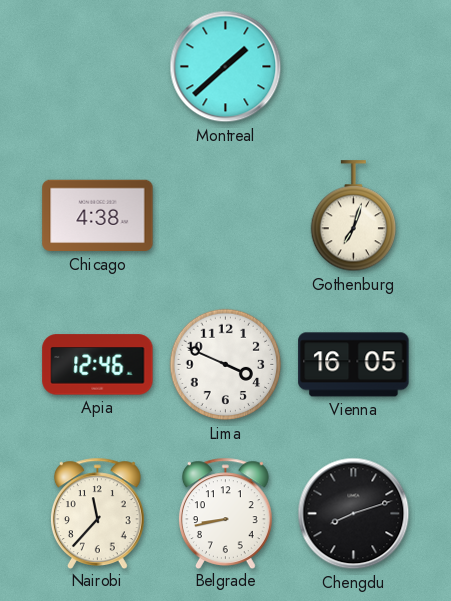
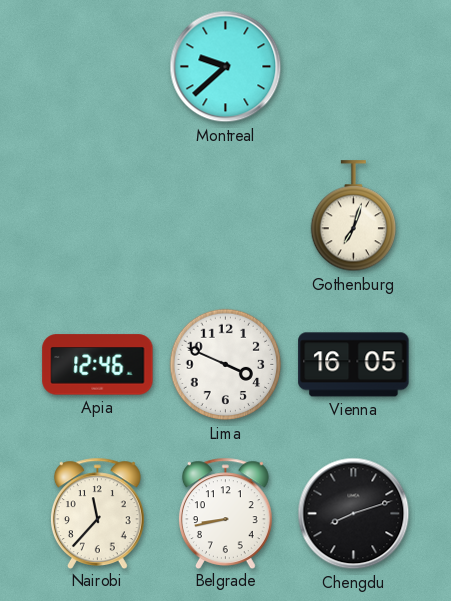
Montreal: 1:38 -> 9:38
Chicago: 4:38 -> none
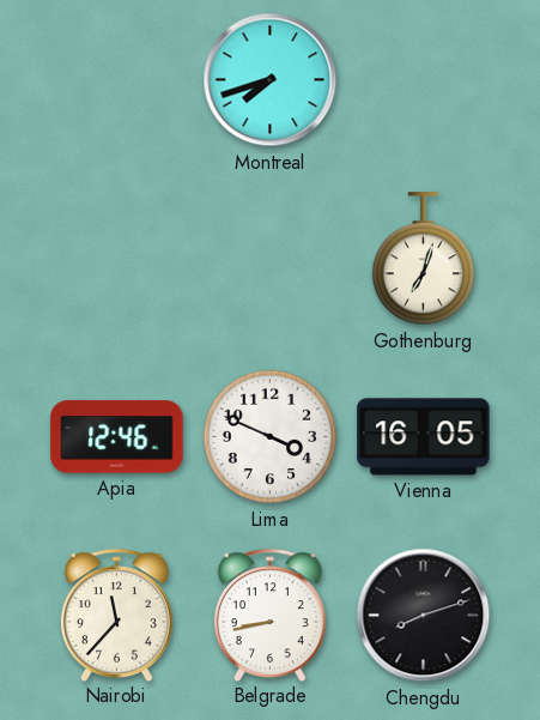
Montreal: 9:38 -> 7:42
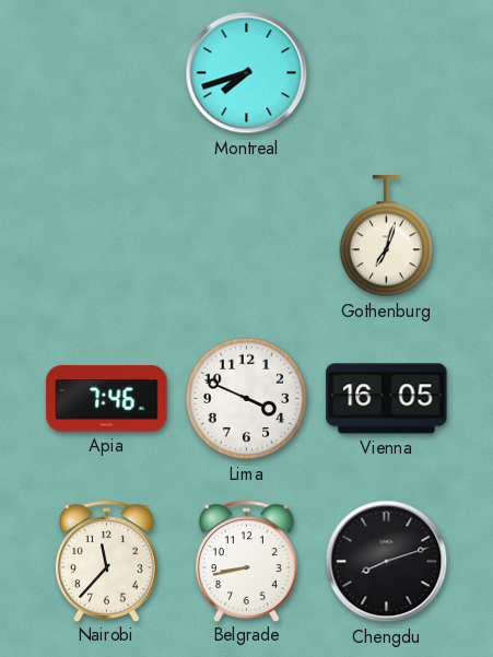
Apia: 12:46 -> 7:46
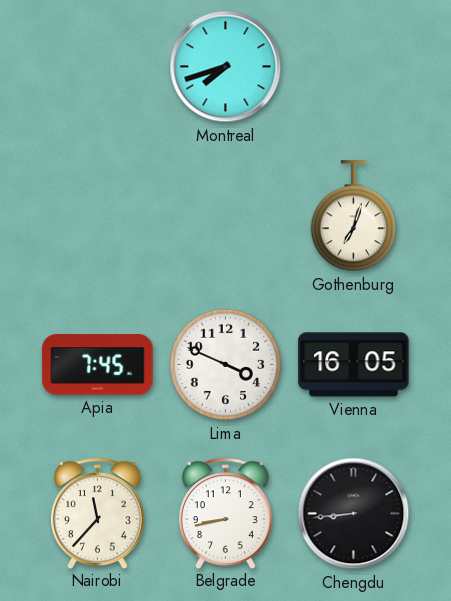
Apia: 7:46 -> 7:45
Chengdu: 8:12 -> 8:44
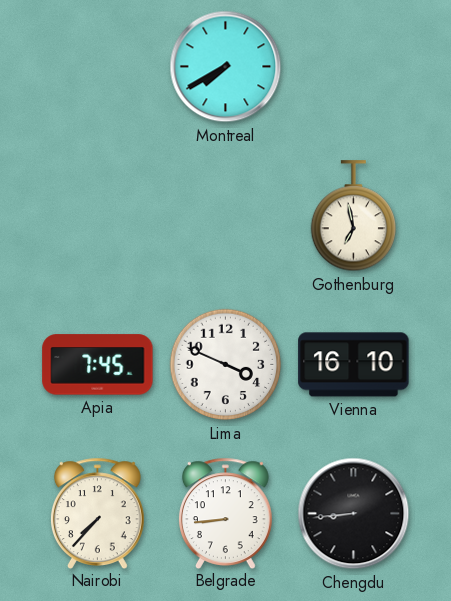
Montreal: 7:42 -> 7:40
Gothenburg: 7:03 -> 6:58
Vienna: 16:05 -> 16:10
Nairobi: 11:37 -> 7:37
Belgrade: 8:43 -> 8:44
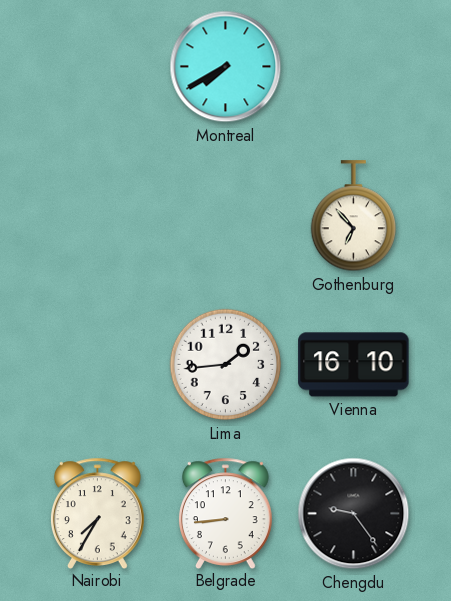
Gothenburg: 6:58 -> 6:53
Apia: 7:45 -> none
Lima: 3:49 -> 1:44
Nairobi: 7:37 -> 7:35
Chengdu: 8:44 -> 9:24
